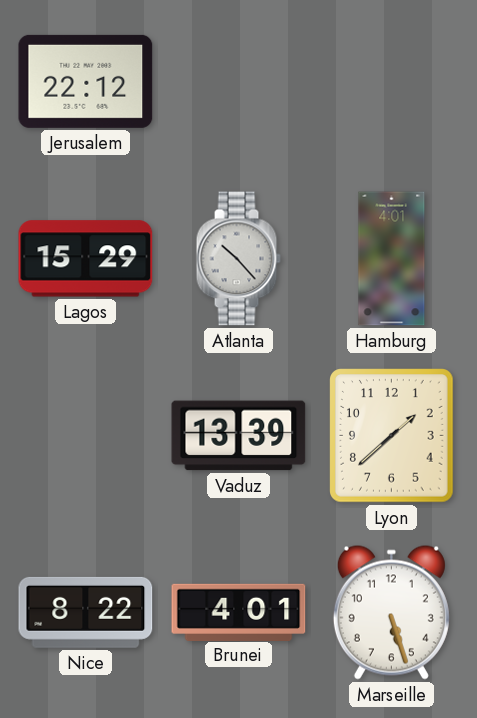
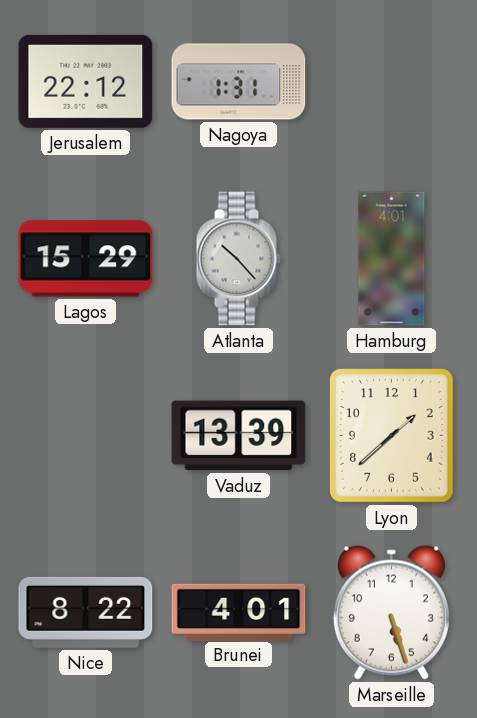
Nagoya: none -> 1:31
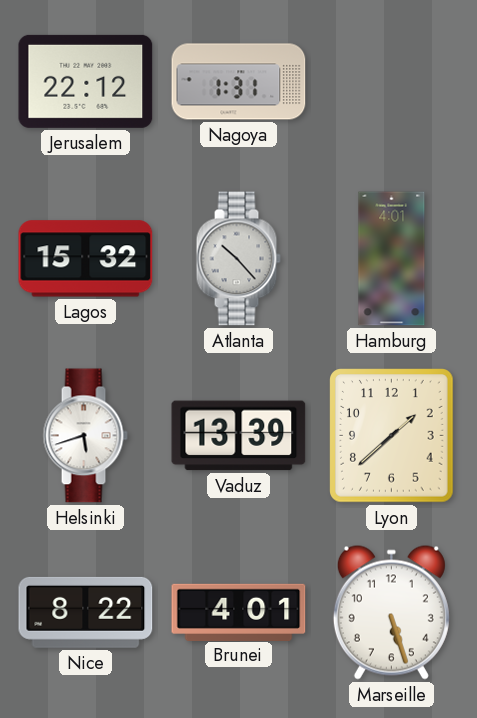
Lagos: 15:29 -> 15:32
Helsinki: none -> 5:42
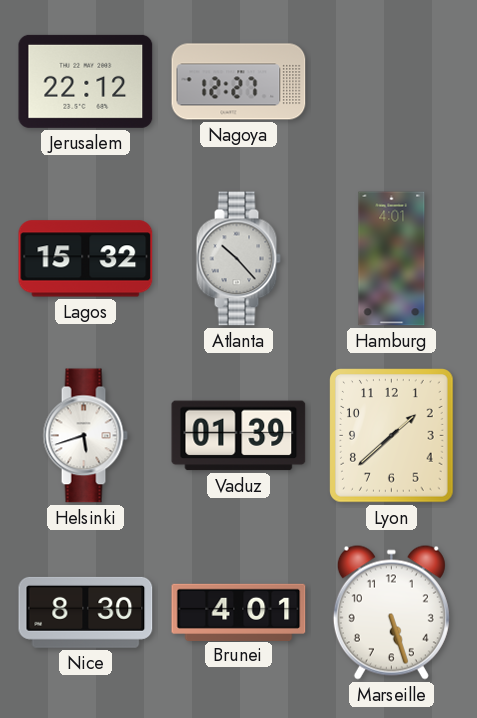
Nagoya: 1:31 -> 12:27
Vaduz: 13:39 -> 01:39
Nice: 8:22 -> 8:30
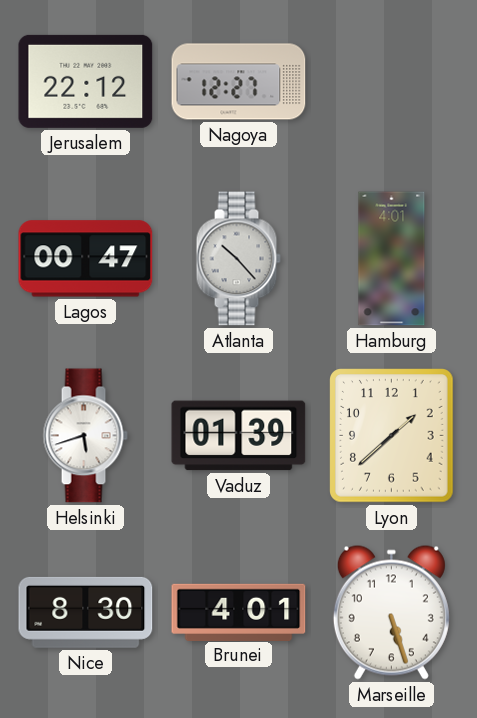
Lagos: 15:32 -> 00:47
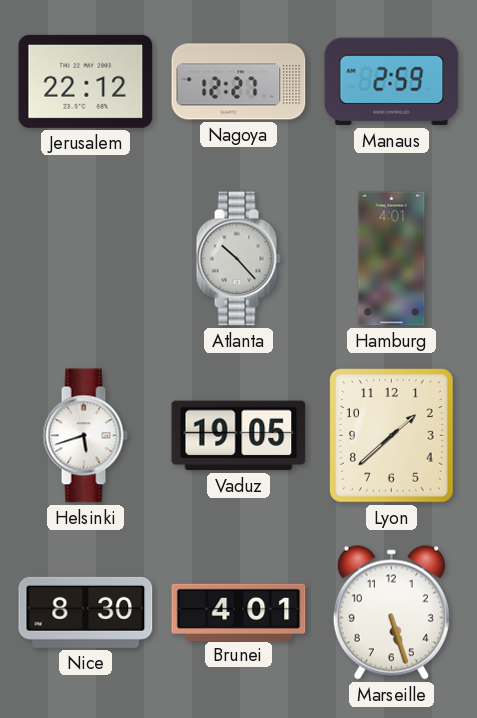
Manaus: none -> 2:59
Lagos: 00:47 -> none
Vaduz: 01:39 -> 19:05
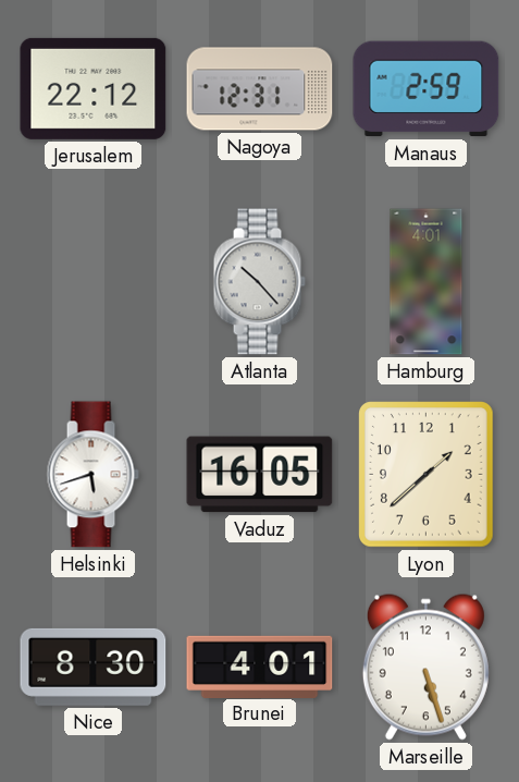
Nagoya: 12:27 -> 12:31
Vaduz: 19:05 -> 16:05
